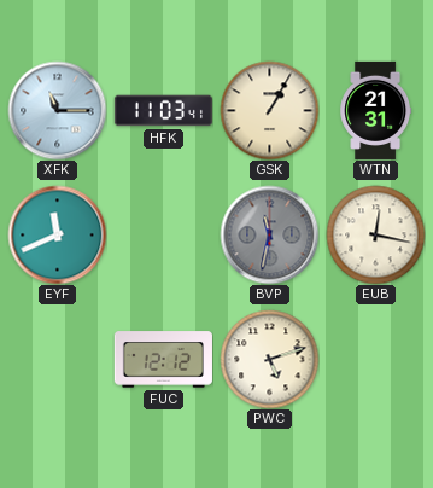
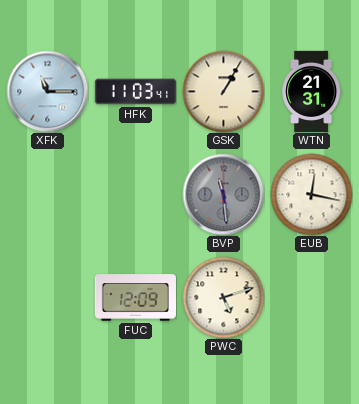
EYF: 11:41 -> none
BVP: 11:32 -> 11:29
FUC: 12:12 -> 12:09
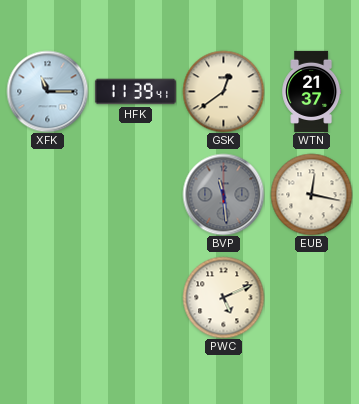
HFK: 11:03 -> 11:39
GSK: 1:05 -> 12:39
WTN: 21:31 -> 21:37
FUC: 12:09 -> none
PWC: 5:12 -> 5:11
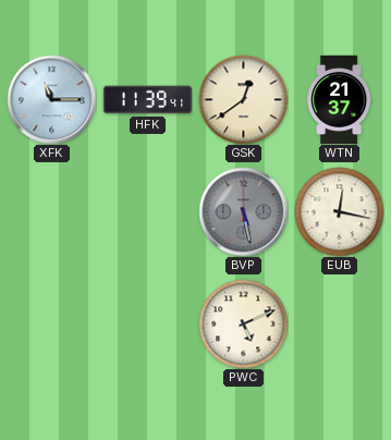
BVP: 11:29 -> 5:28
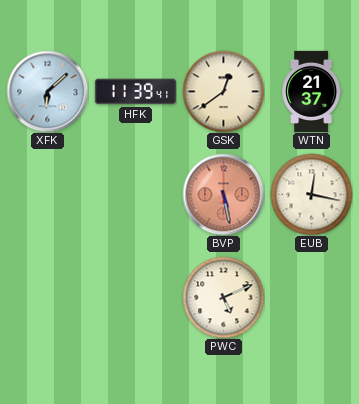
XFK: 11:15 -> 6:08
BVP dial: grey -> salmon
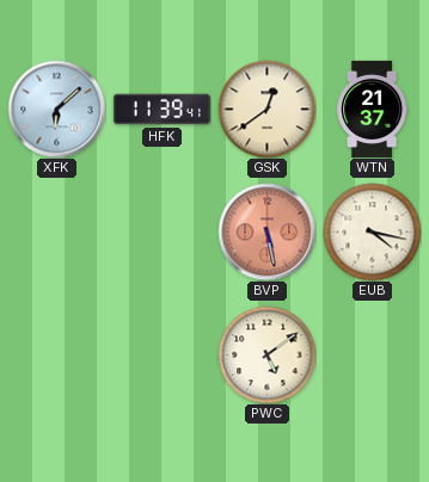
EUB: 12:17 -> 4:17
PWC: 5:11 -> 5:09
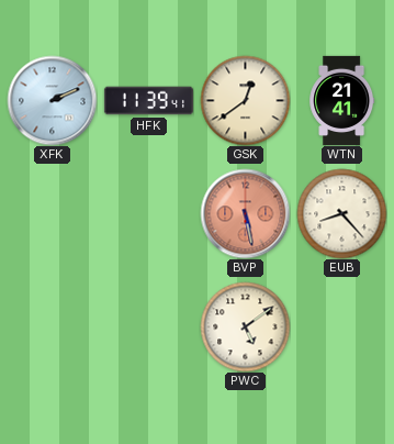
XFK: 6:08 -> 2:11
WTN: 21:37 -> 21:41
EUB: 4:17 -> 8:23
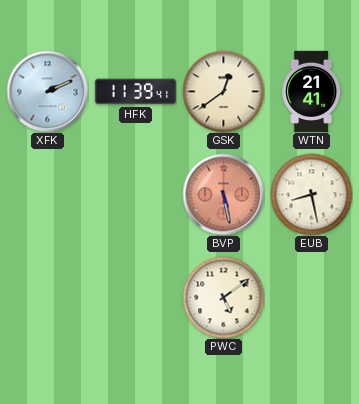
EUB: 8:23 -> 8:28
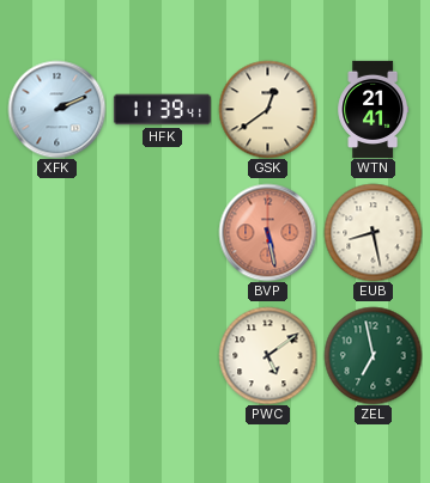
ZEL: none -> 6:58
